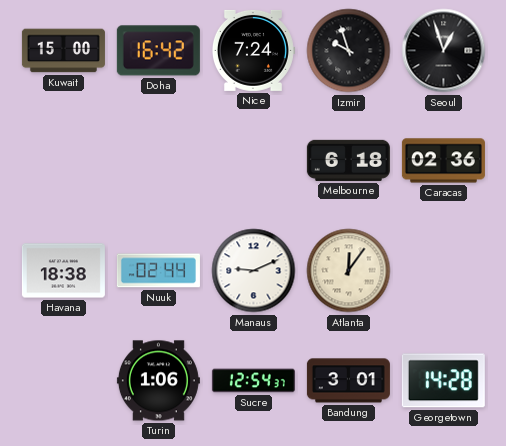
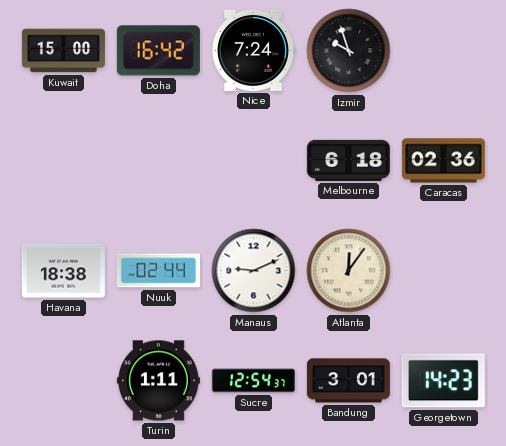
Seoul: 12:57 -> none
Turin: 1:06 -> 1:11
Georgetown: 14:28 -> 14:23
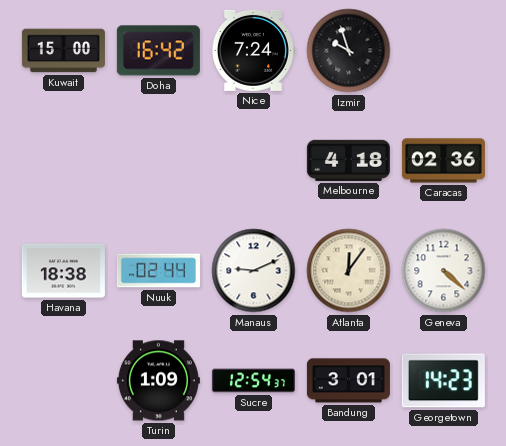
Melbourne: 6:18 -> 4:18
Geneva: none -> 4:22
Turin: 1:11 -> 1:09
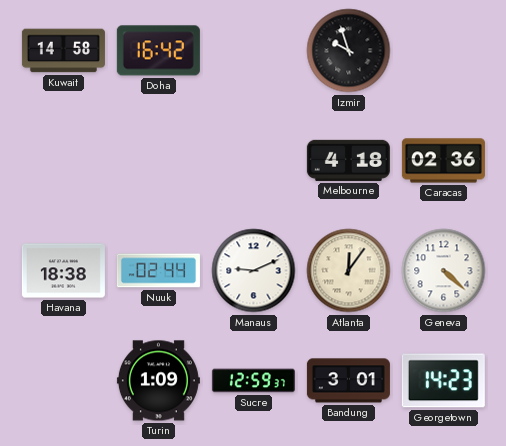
Kuwait: 15:00 -> 14:58
Nice: 7:24 -> none
Sucre: 12:54 -> 12:59
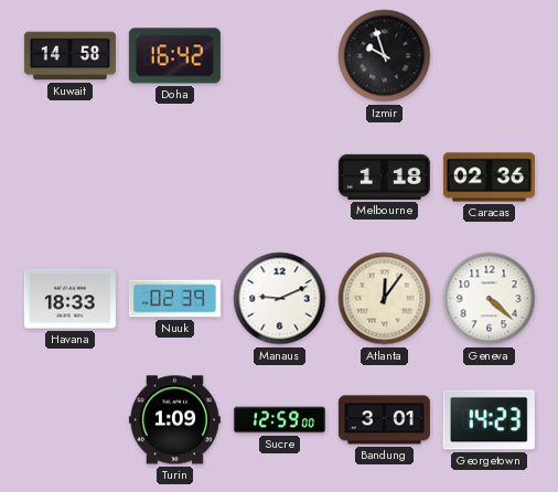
Melbourne: 4:18 -> 1:18
Havana: 18:38 -> 18:33
Nuuk: 02:44 -> 02:39
Sucre: 12:59:37 -> 12:59:00
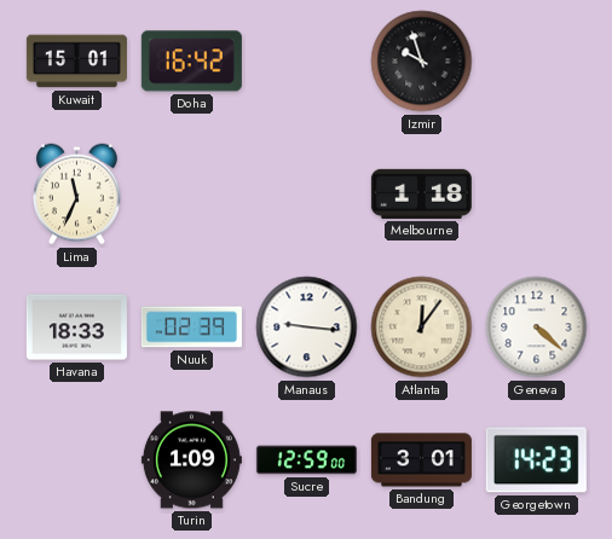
Kuwait: 14:58 -> 15:01
Lima: none -> 11:34
Caracas: 02:36 -> none
Manaus: 9:11 -> 9:16
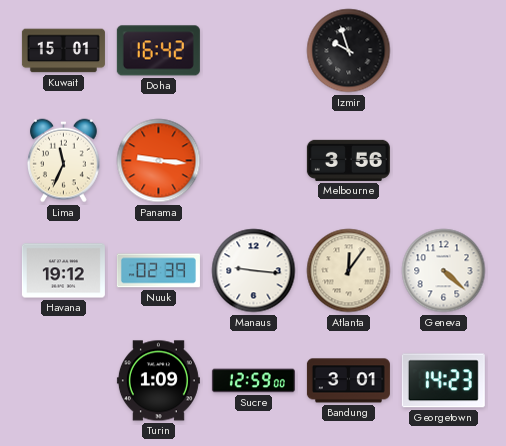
Panama: none -> 9:16
Melbourne: 1:18 -> 3:56
Havana: 18:33 -> 19:12
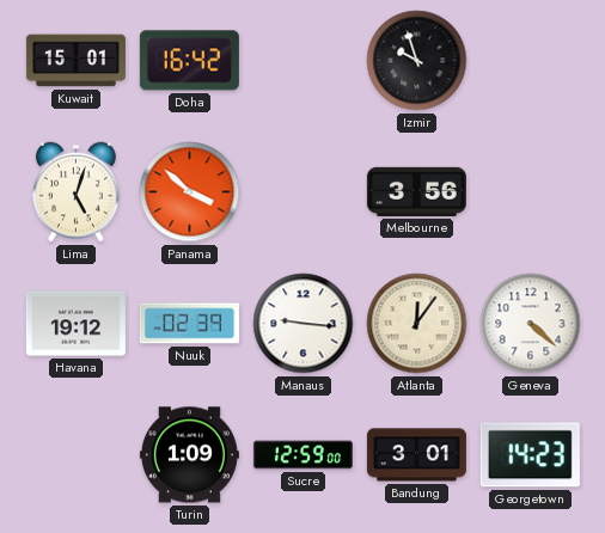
Lima: 11:34 -> 5:03
Panama: 9:16 -> 3:52
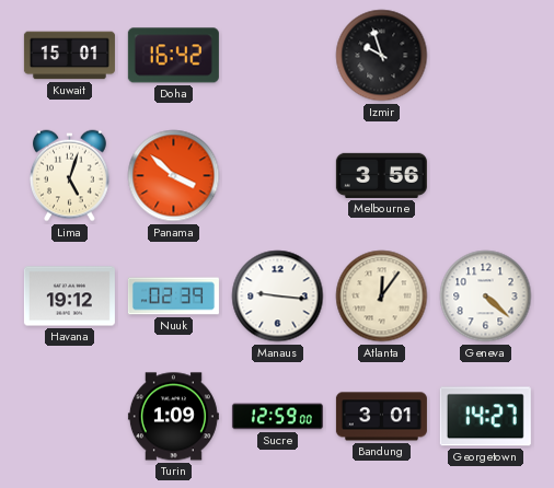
Georgetown: 14:23 -> 14:27
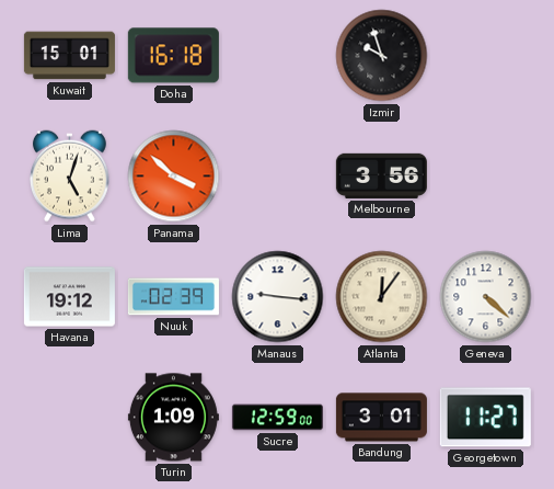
Doha: 16:42 -> 16:18
Georgetown: 14:27 -> 11:27
